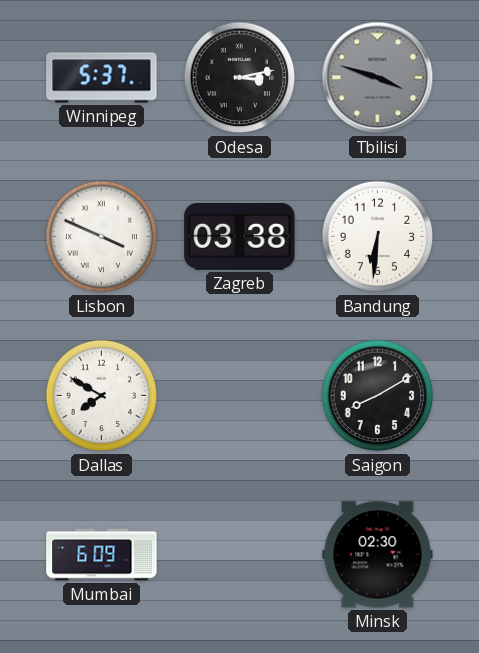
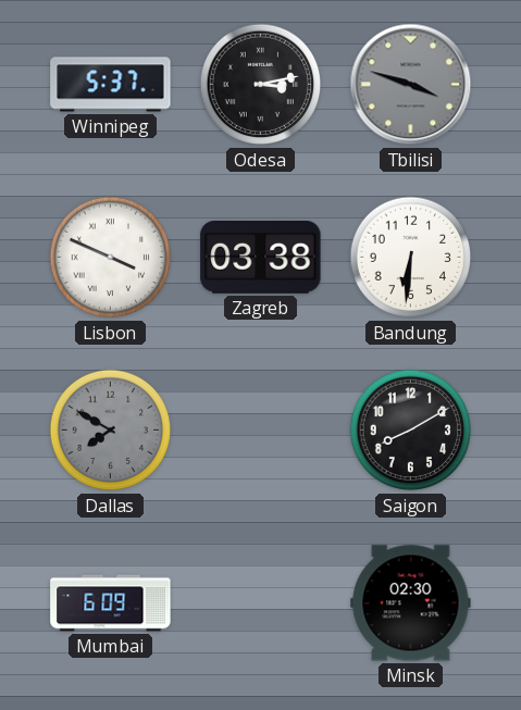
Dallas dial: white -> grey
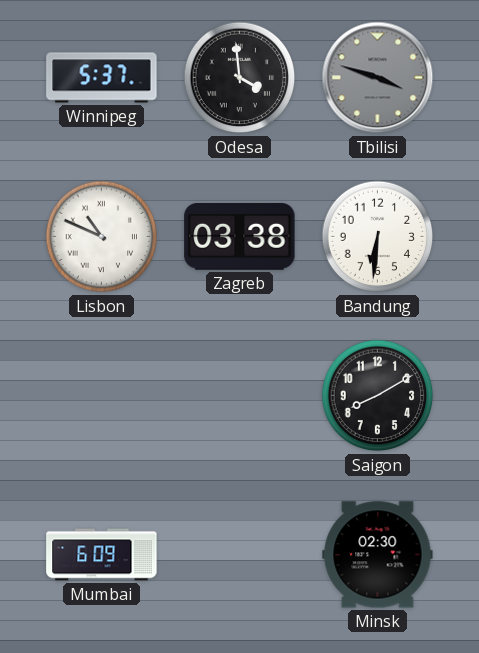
Odesa: 3:13 -> 3:59
Lisbon: 3:49 -> 10:49
Dallas: 7:50 -> none
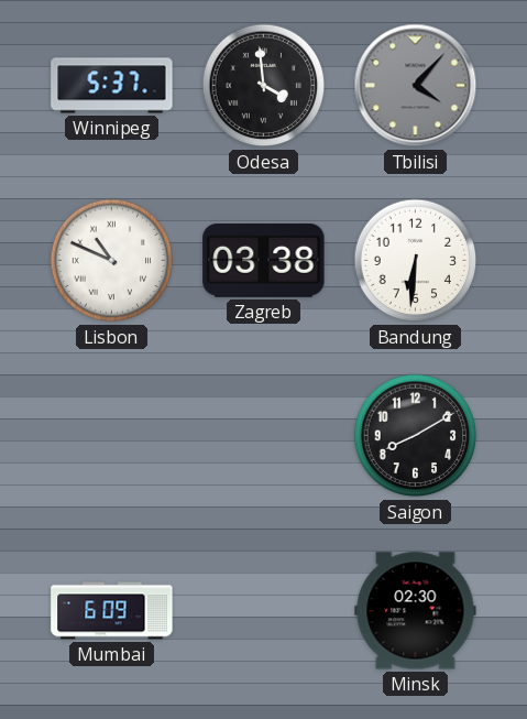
Tbilisi: 3:48 -> 4:07
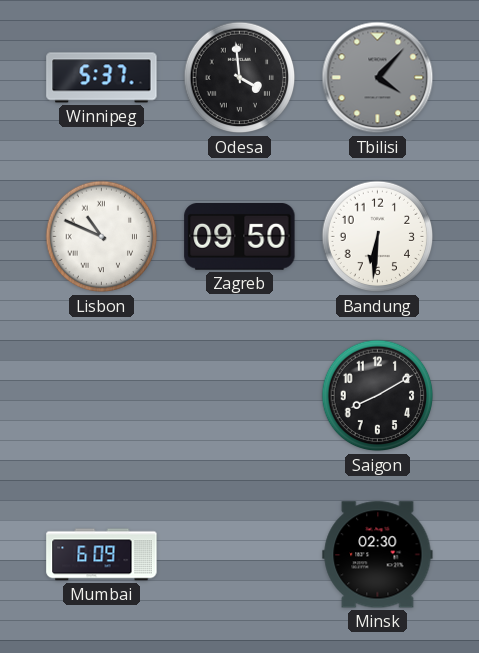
Zagreb: 03:38 -> 09:50
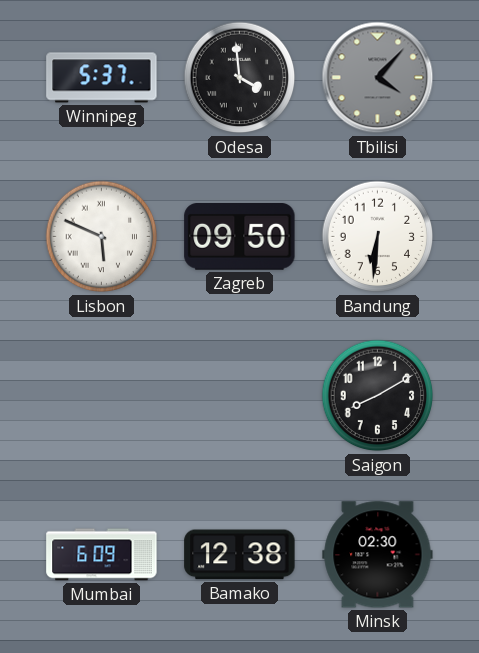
Lisbon: 10:49 -> 5:49
Bamako: none -> 12:38
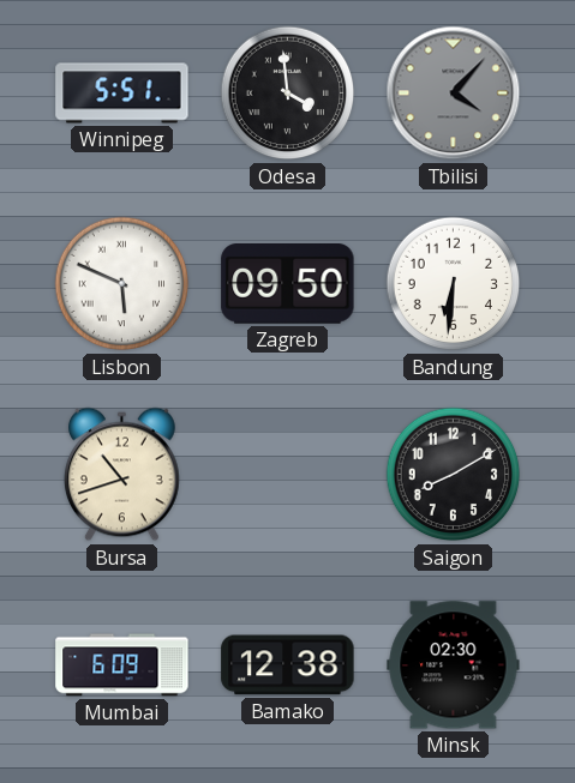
Winnipeg: 5:37 -> 5:51
Bursa: none -> 10:42
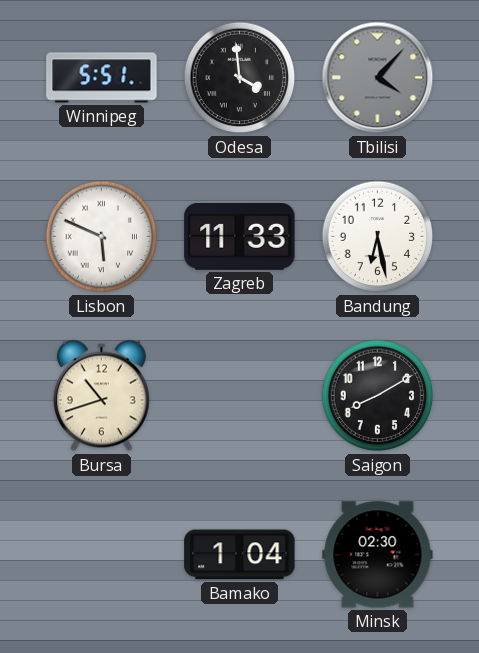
Zagreb: 09:50 -> 11:33
Bandung: 6:31 -> 6:28
Mumbai: 6:09 -> none
Bamako: 12:38 -> 1:04
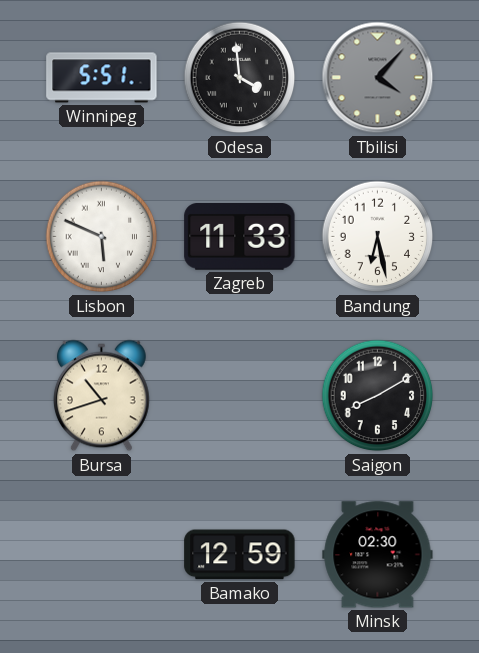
Bamako: 1:04 -> 12:59
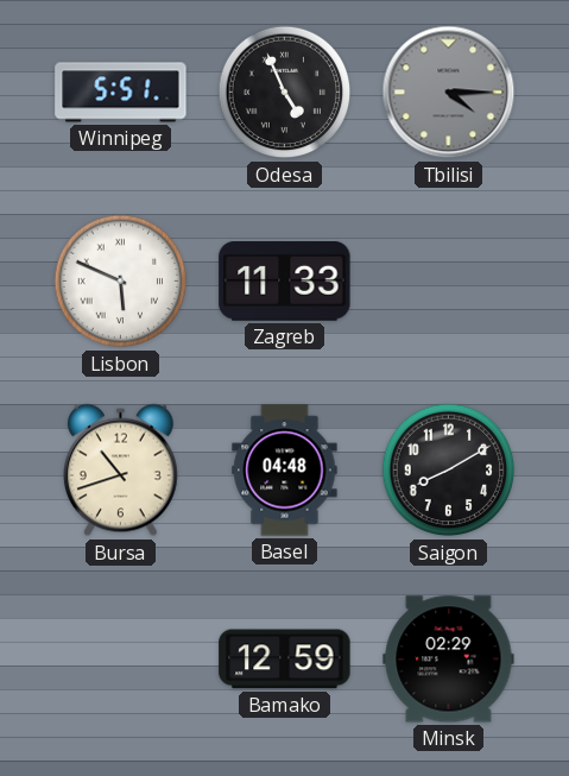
Odesa: 3:59 -> 4:56
Tbilisi: 4:07 -> 4:15
Bandung: 6:28 -> none
Basel: none -> 04:48
Minsk: 02:30 -> 02:29
